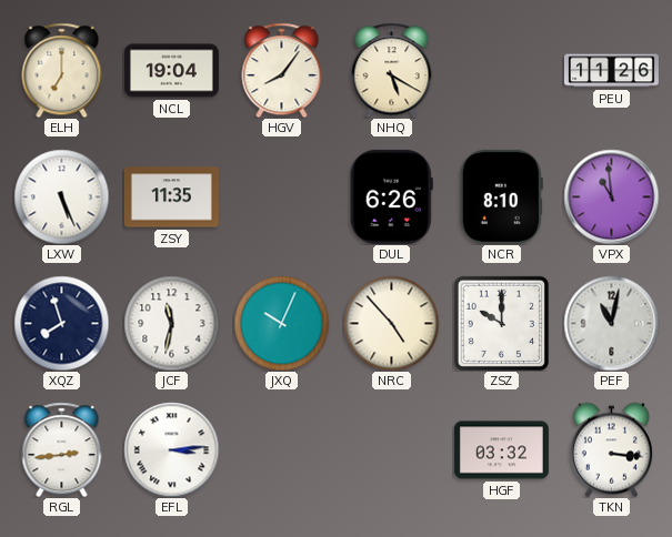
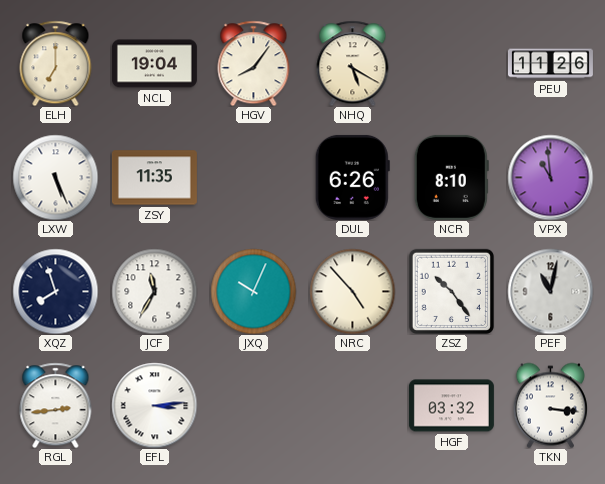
JCF: 11:32 -> 11:35
ZSZ: 10:00 -> 10:24
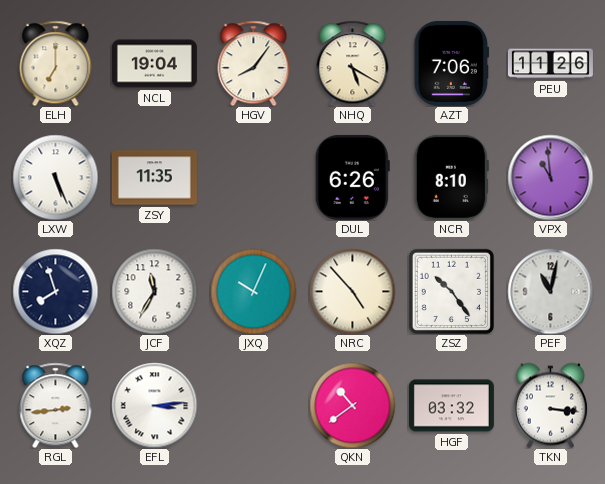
AZT: none -> 7:06
QKN: none -> 10:39
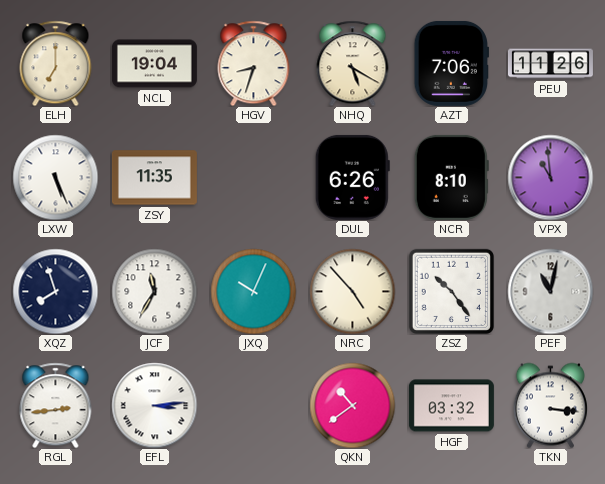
HGV: 8:06 -> 8:33
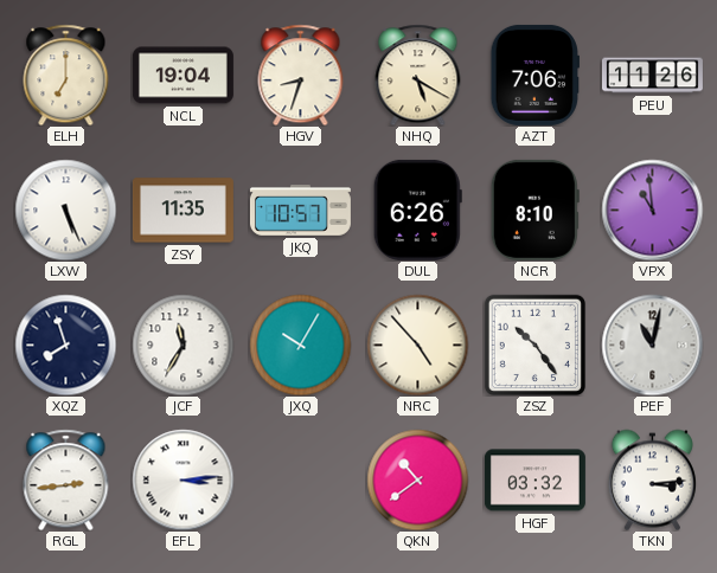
JKQ: none -> 10:57
JXQ: 10:04 -> 10:05
TKN: 3:16 -> 3:14
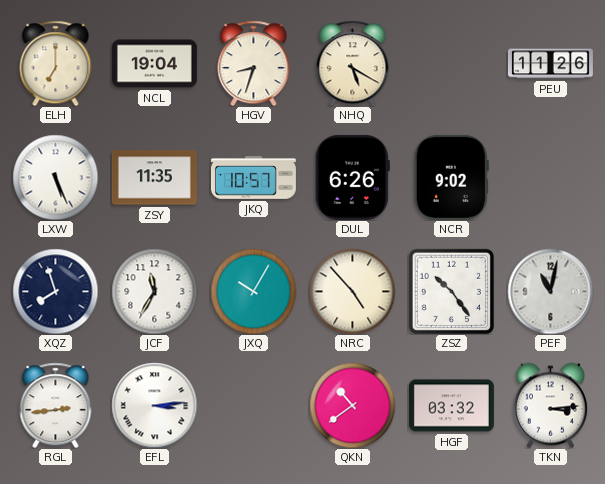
AZT: 7:06 -> none
NCR: 8:10 -> 9:02
VPX: 10:59 -> none
